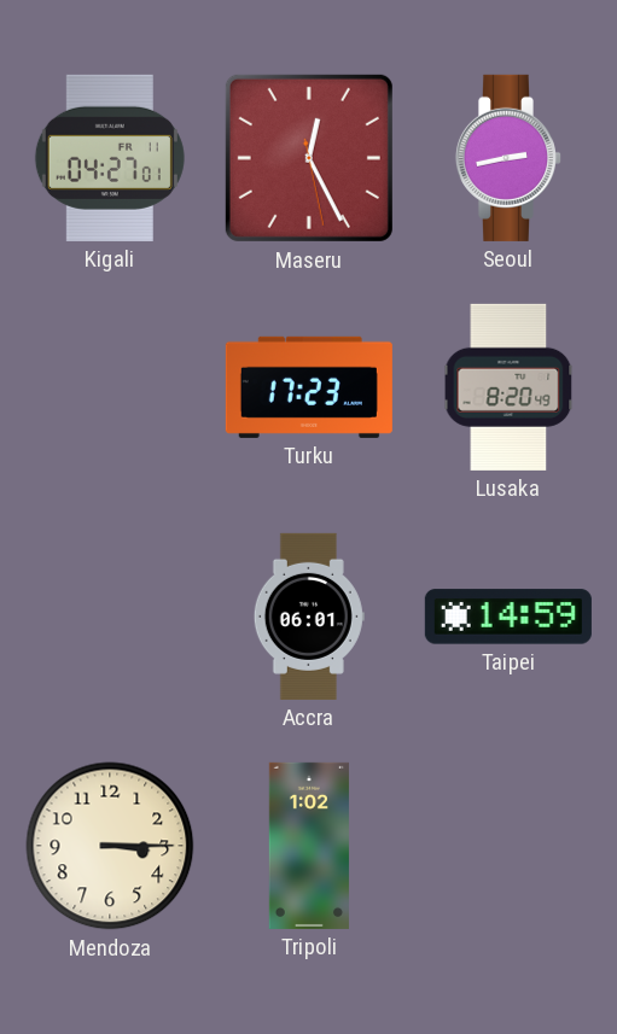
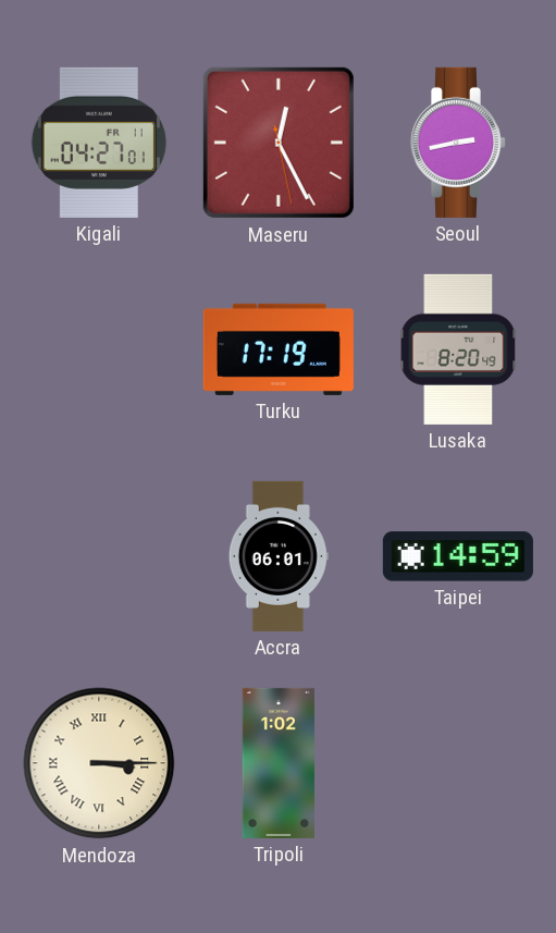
Turku: 17:23 -> 17:19
Mendoza numerals: Arabic -> Roman
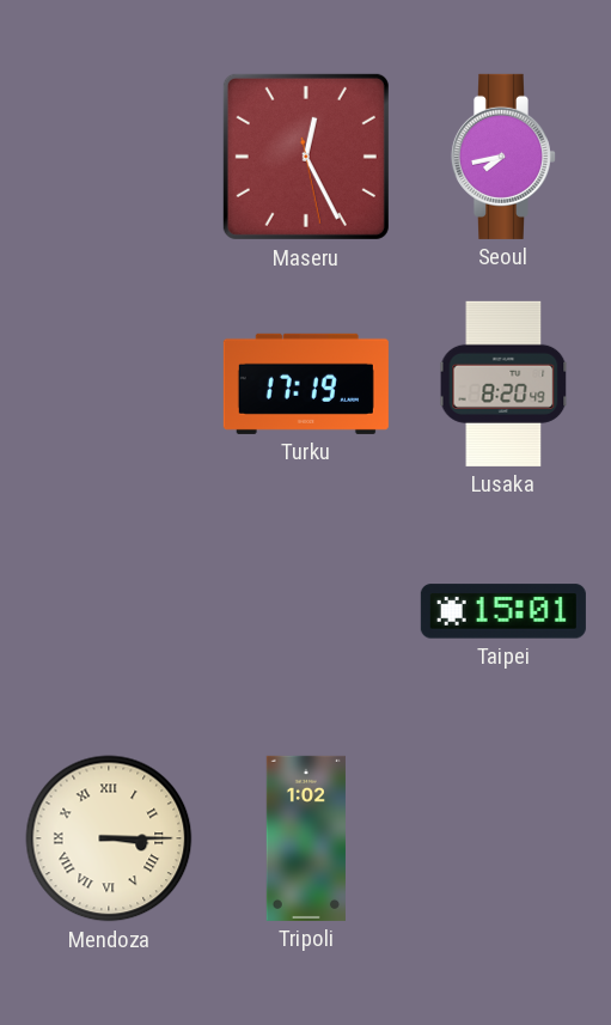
Kigali: 04:27 -> none
Seoul: 2:43 -> 7:43
Accra: 06:01 -> none
Taipei: 14:59 -> 15:01
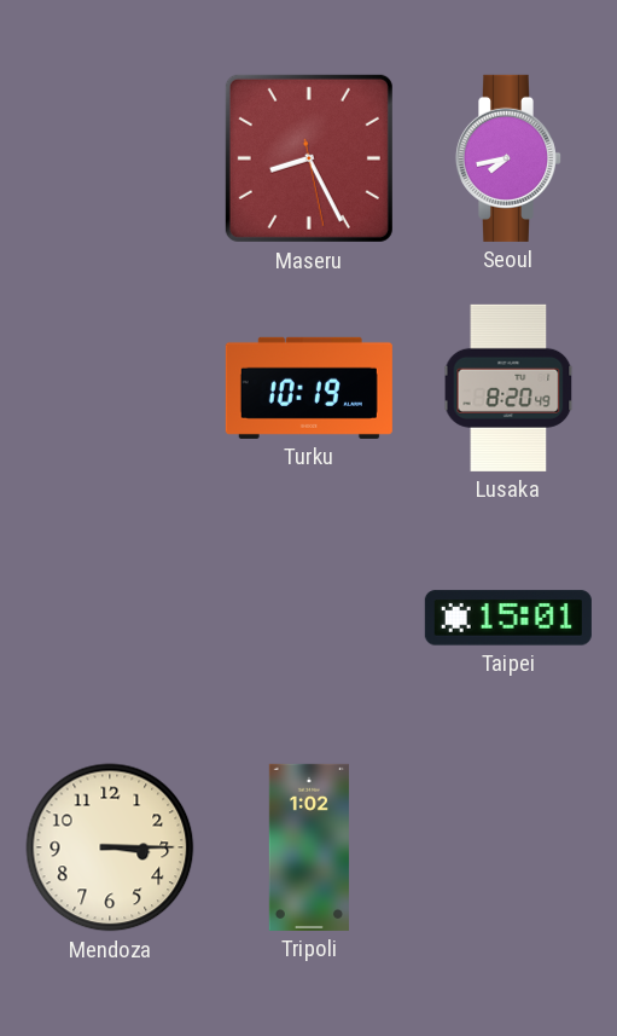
Maseru: 12:25 -> 8:25
Turku: 17:19 -> 10:19
Mendoza numerals: Roman -> Arabic
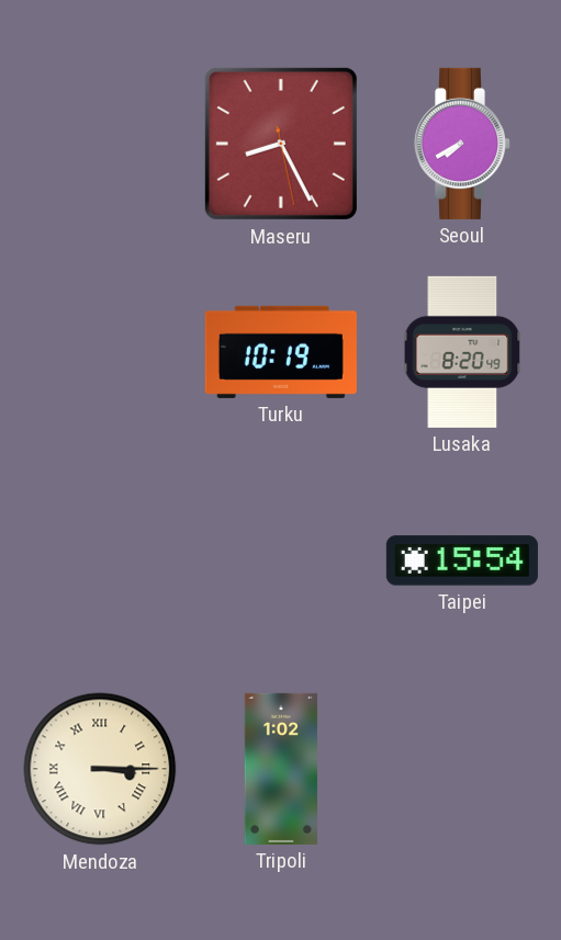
Seoul: 7:43 -> 7:40
Taipei: 15:01 -> 15:54
Mendoza numerals: Arabic -> Roman
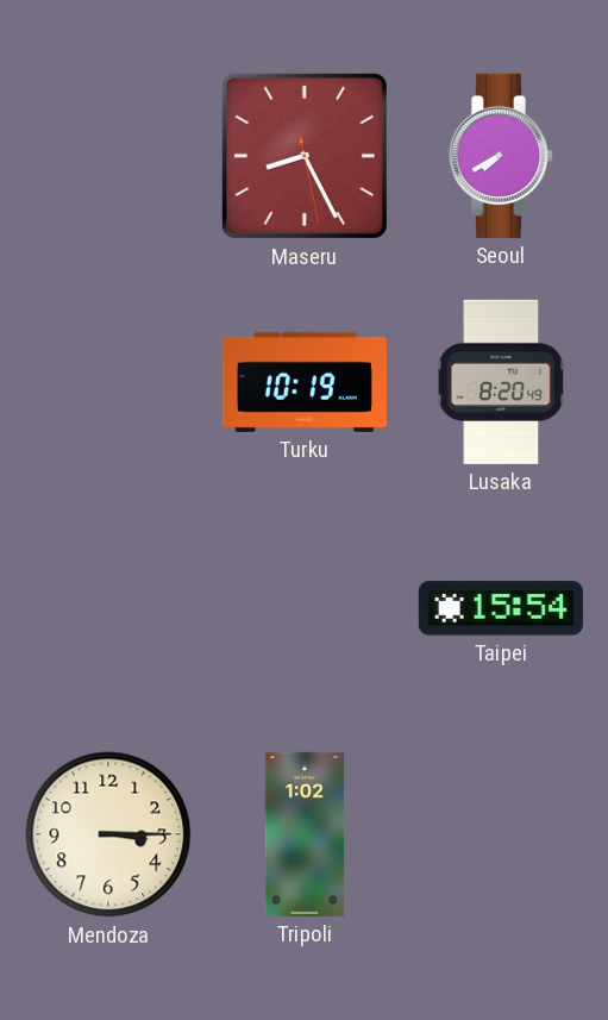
Mendoza numerals: Roman -> Arabic
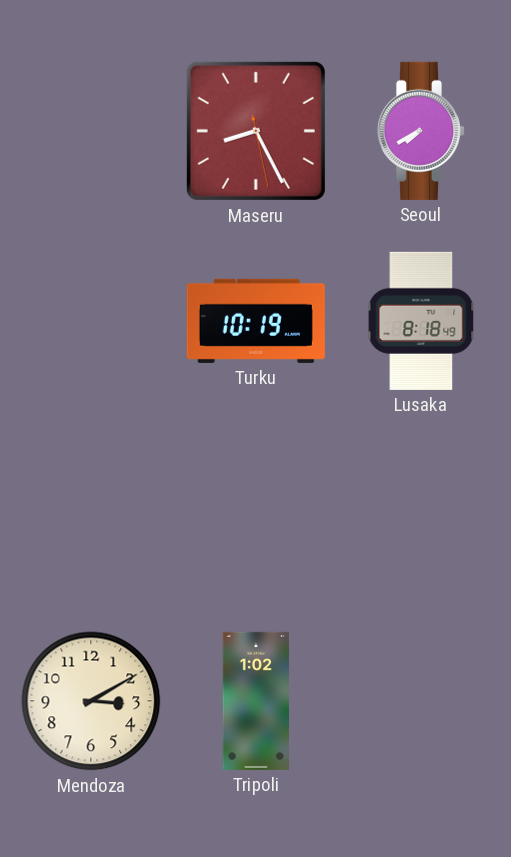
Lusaka: 8:20 -> 8:18
Taipei: 15:54 -> none
Mendoza: 3:15 -> 3:10
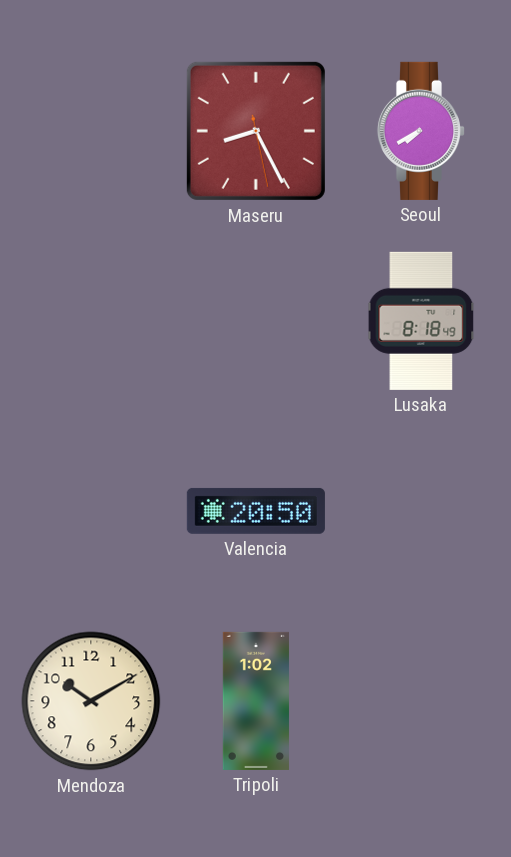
Turku: 10:19 -> none
Valencia: none -> 20:50
Mendoza: 3:10 -> 10:10
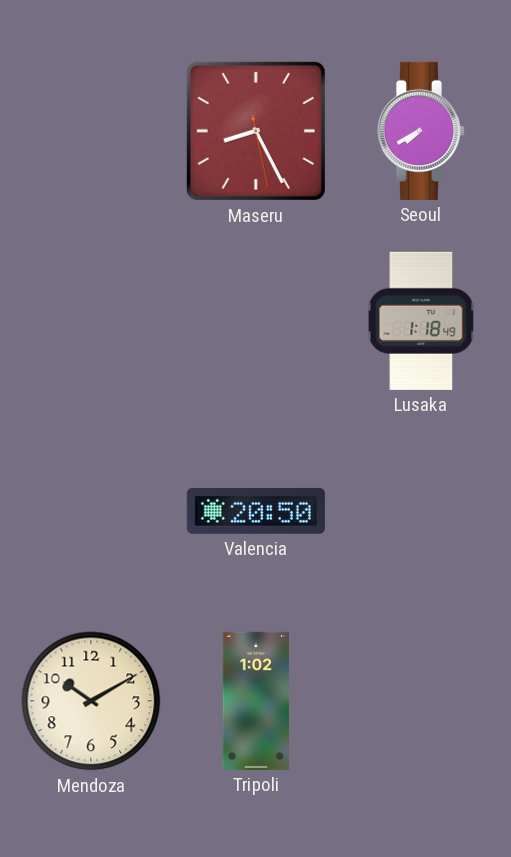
Lusaka: 8:18 -> 1:18
